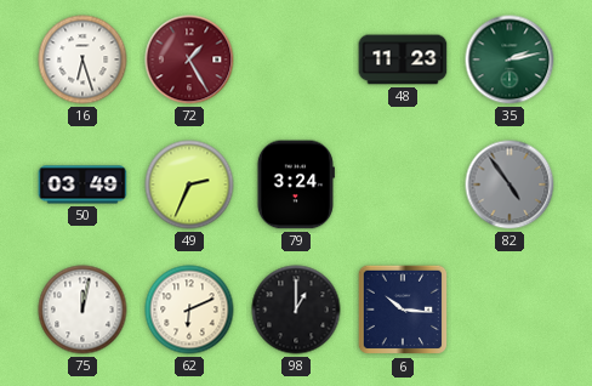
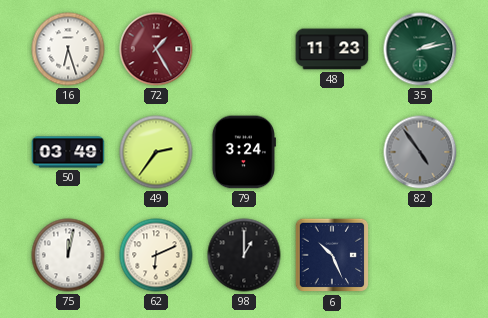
49: 2:34 -> 2:36
6: 10:16 -> 10:26
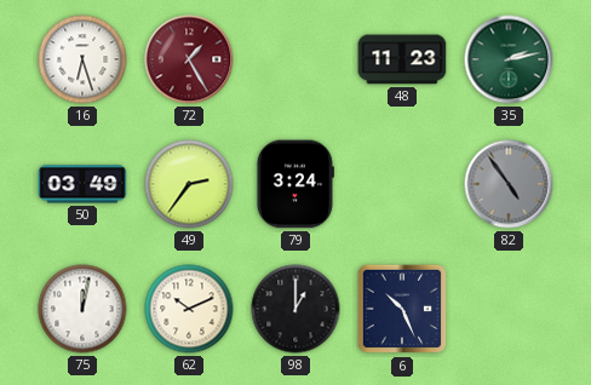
62: 6:11 -> 10:11
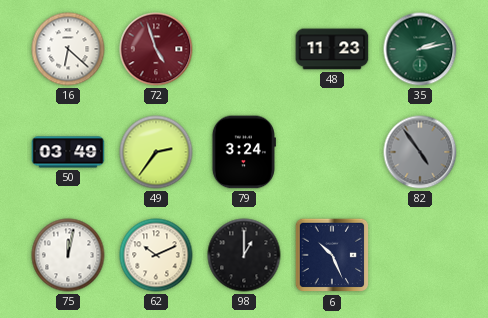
16: 6:27 -> 6:22
72: 1:25 -> 4:57
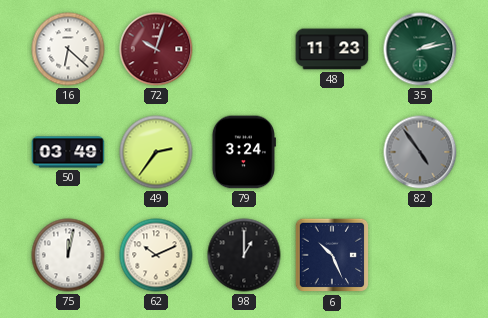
72: 4:57 -> 10:03
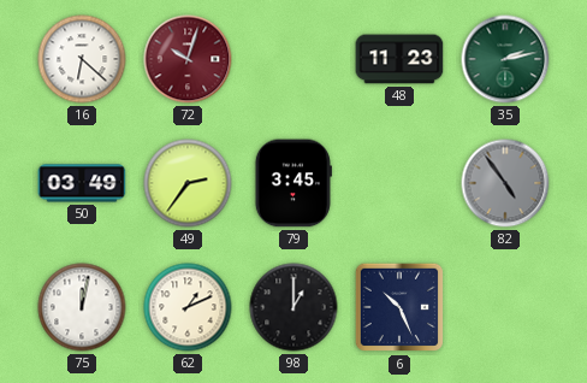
79: 3:24 -> 3:45
62: 10:11 -> 1:11
